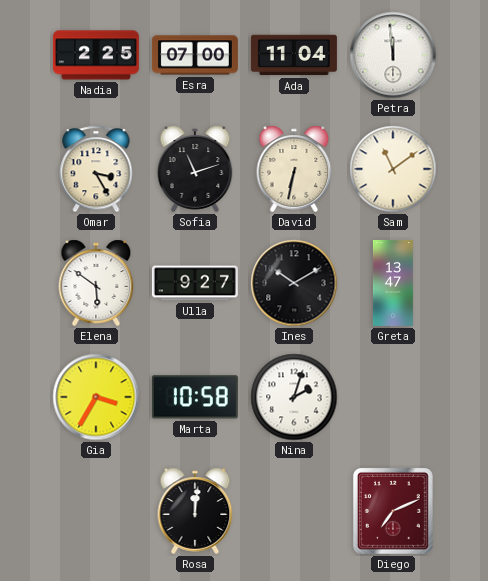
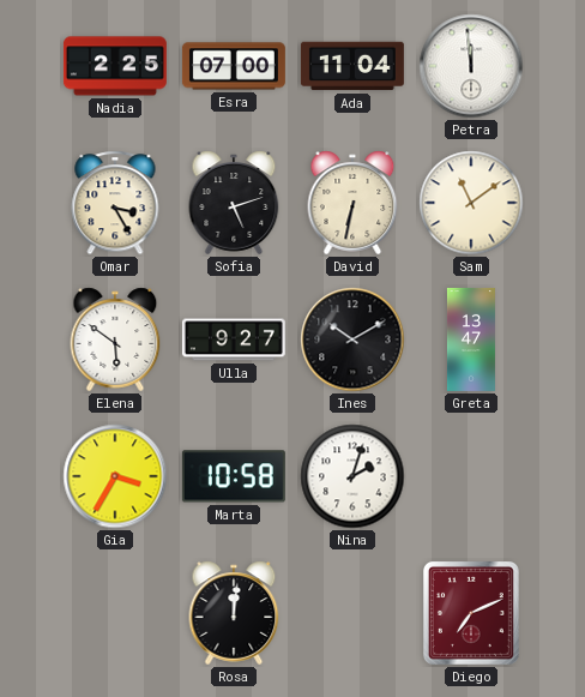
Sofia: 11:12 -> 5:12
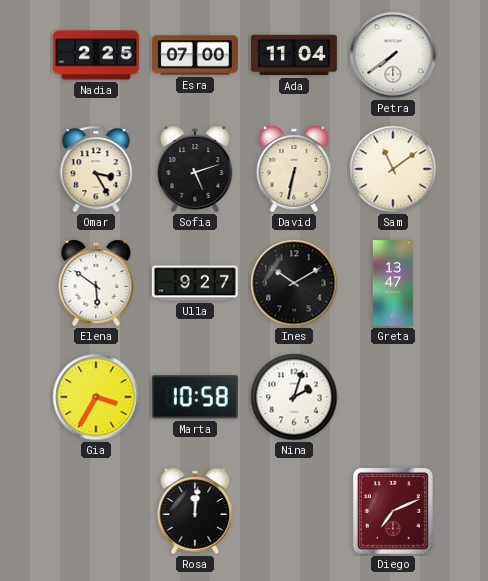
Petra: 11:59 -> 7:39
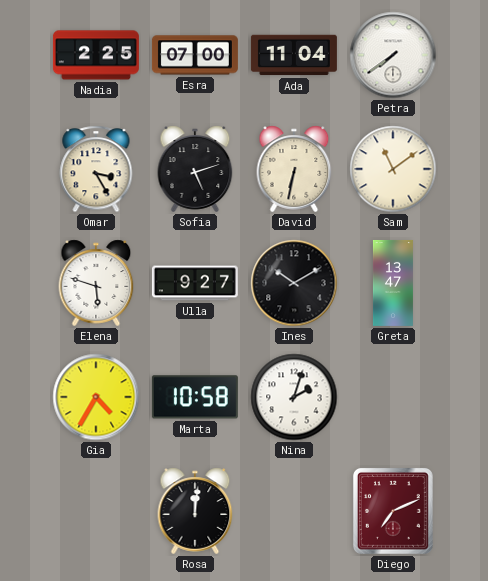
Elena: 5:51 -> 5:48
Gia: 3:35 -> 4:35
